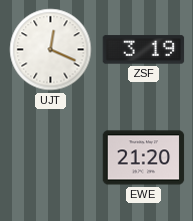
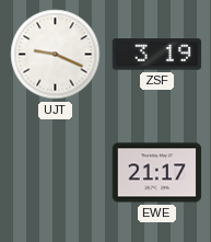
UJT: 12:19 -> 9:19
EWE: 21:20 -> 21:17
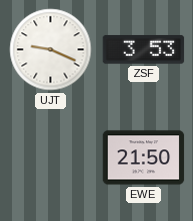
ZSF: 3:19 -> 3:53
EWE: 21:17 -> 21:50
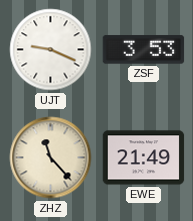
ZHZ: none -> 11:23
EWE: 21:50 -> 21:49
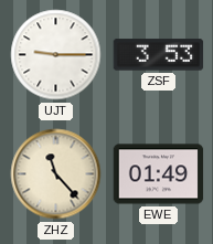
UJT: 9:19 -> 9:15
EWE: 21:49 -> 01:49
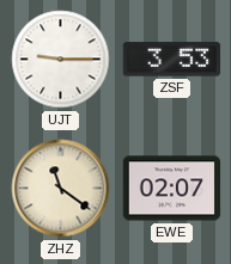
ZHZ: 11:23 -> 11:21
EWE: 01:49 -> 02:07
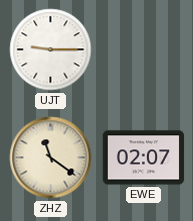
ZSF: 3:53 -> none
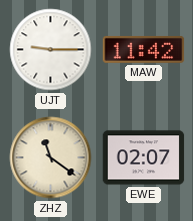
MAW: none -> 11:42
